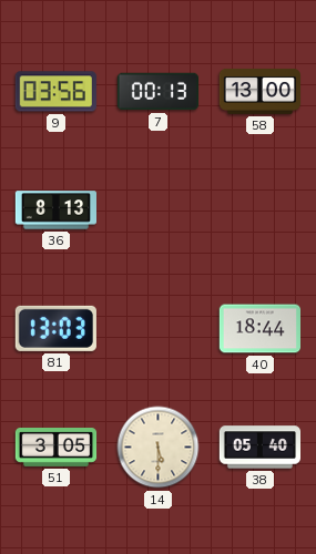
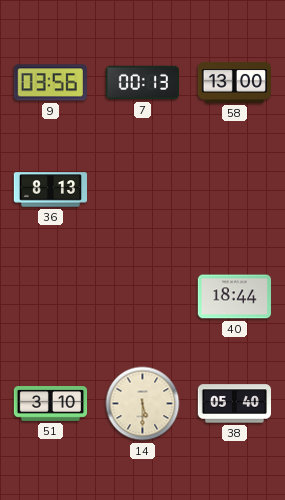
81: 13:03 -> none
51: 3:05 -> 3:10
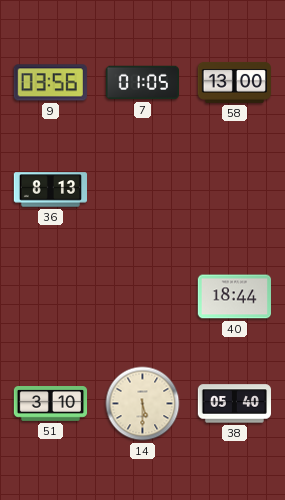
7: 00:13 -> 01:05
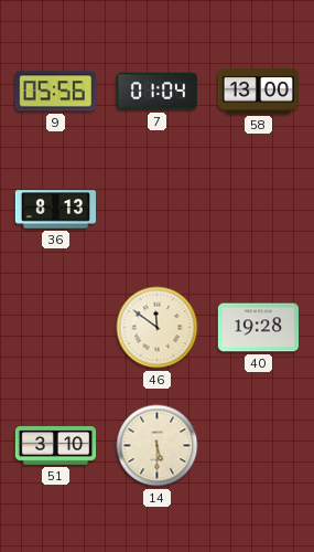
9: 03:56 -> 05:56
7: 01:05 -> 01:04
46: none -> 11:51
40: 18:44 -> 19:28
38: 05:40 -> none
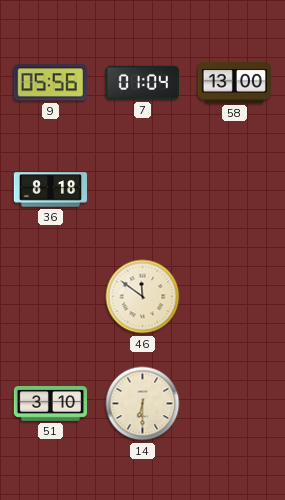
36: 8:13 -> 8:18
40: 19:28 -> none
14: 5:30 -> 6:30
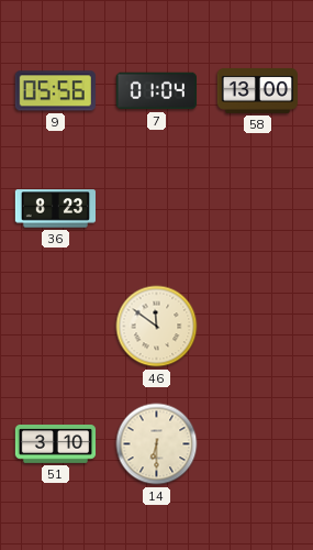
36: 8:18 -> 8:23
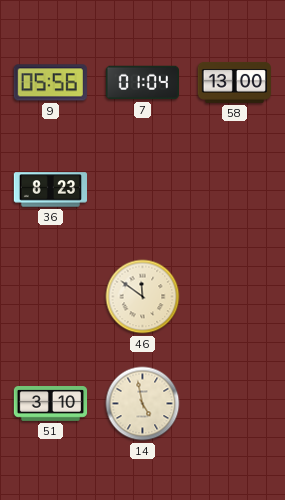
14: 6:30 -> 4:58
